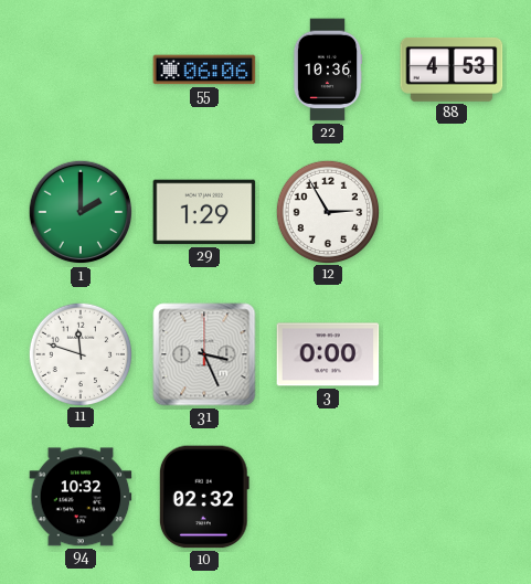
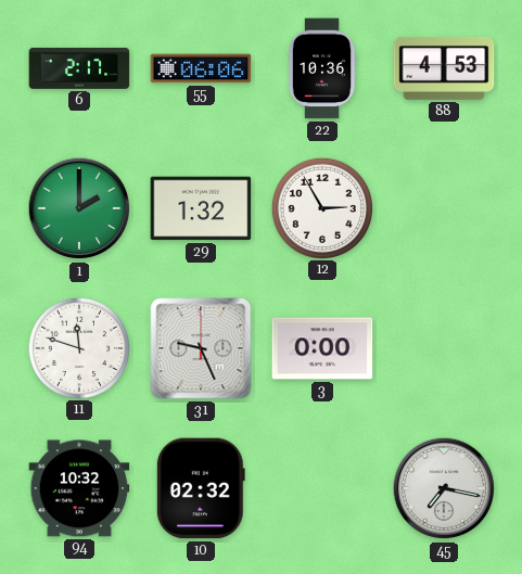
6: none -> 2:17
29: 1:29 -> 1:32
31: 3:26 -> 9:26
45: none -> 7:17
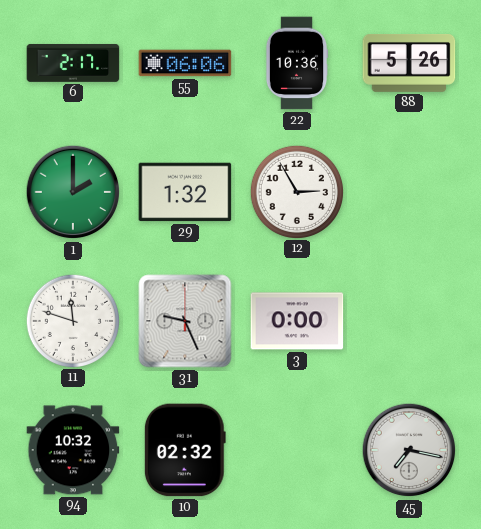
88: 4:53 -> 5:26
